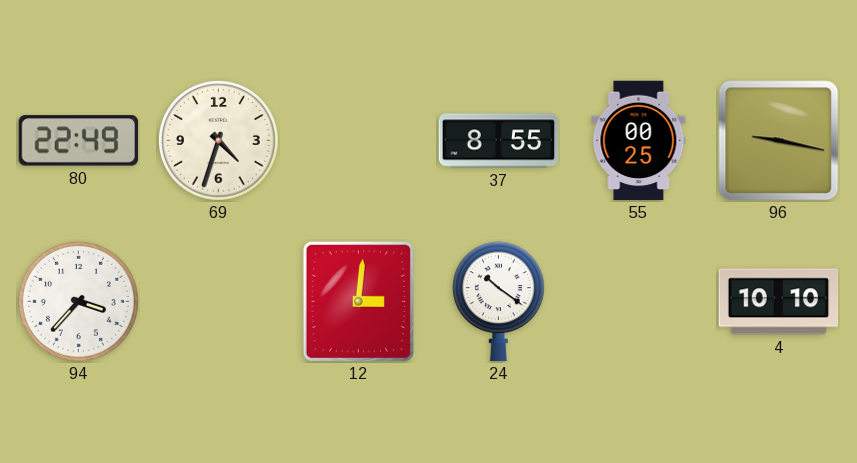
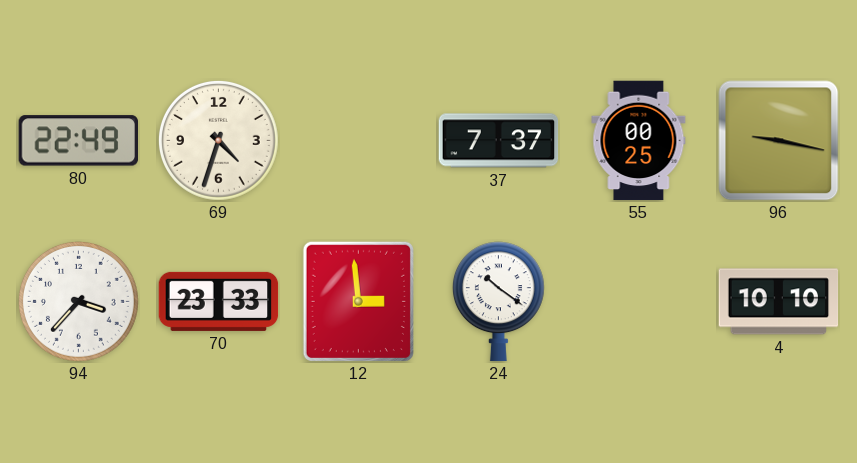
37: 8:55 -> 7:37
70: none -> 23:33
12: 3:01 -> 2:59
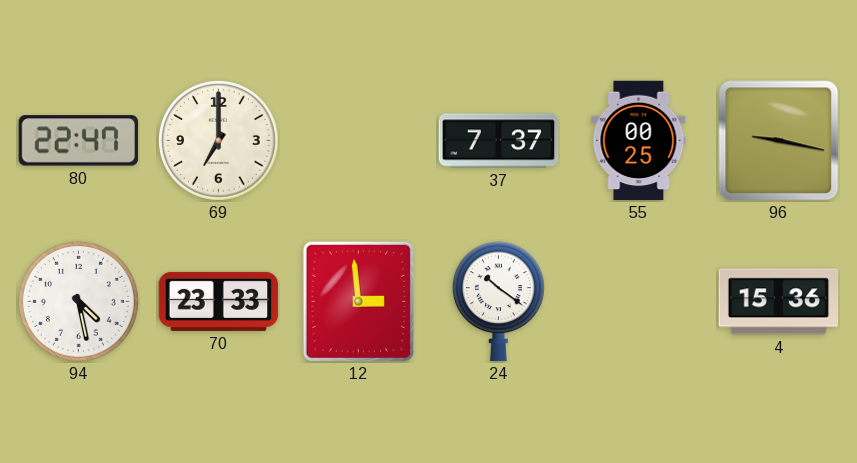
80: 22:49 -> 22:47
69: 4:33 -> 7:00
94: 3:37 -> 4:28
4: 10:10 -> 15:36
